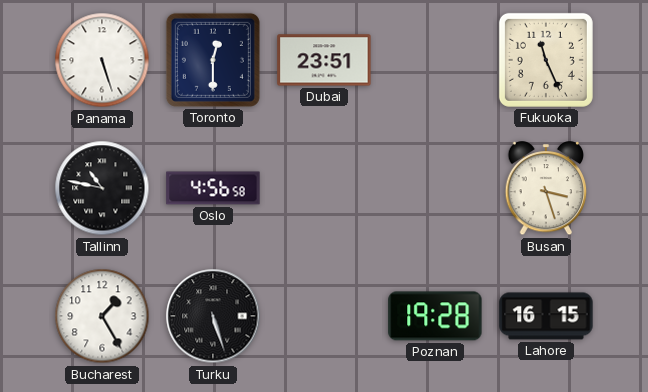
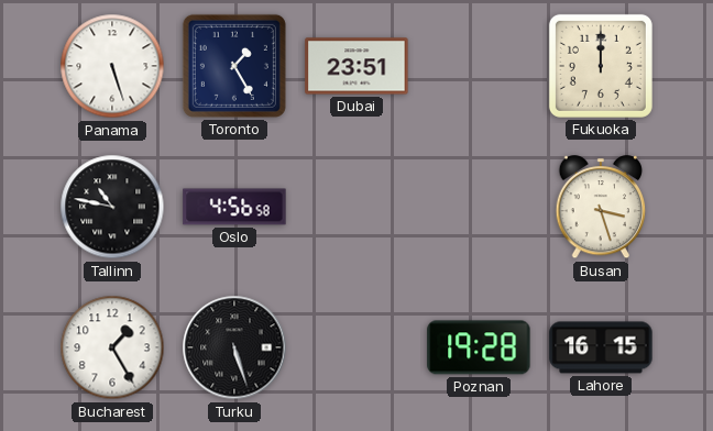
Toronto: 12:30 -> 1:25
Fukuoka: 11:26 -> 12:00
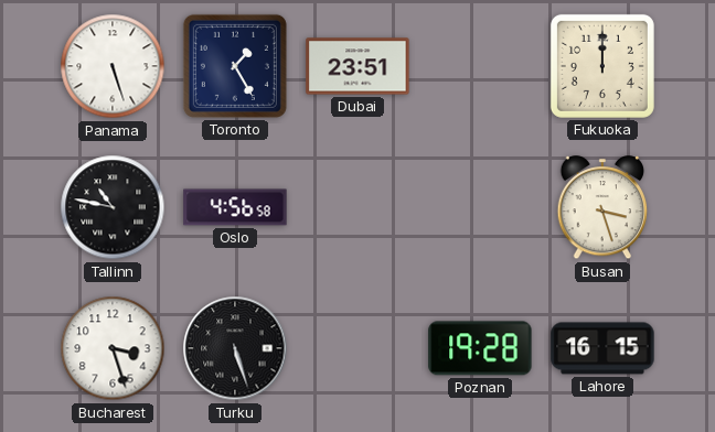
Bucharest: 1:25 -> 3:27
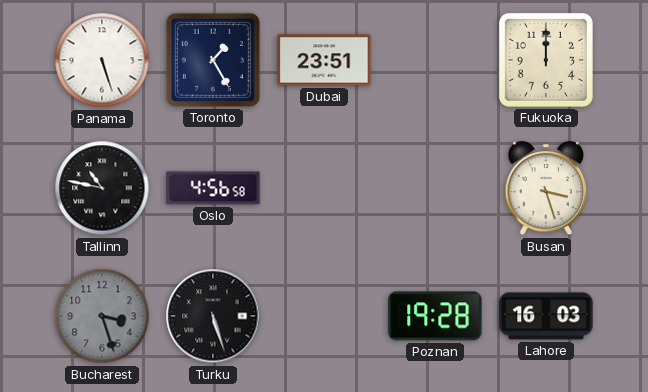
Bucharest dial: white -> grey
Lahore: 16:15 -> 16:03
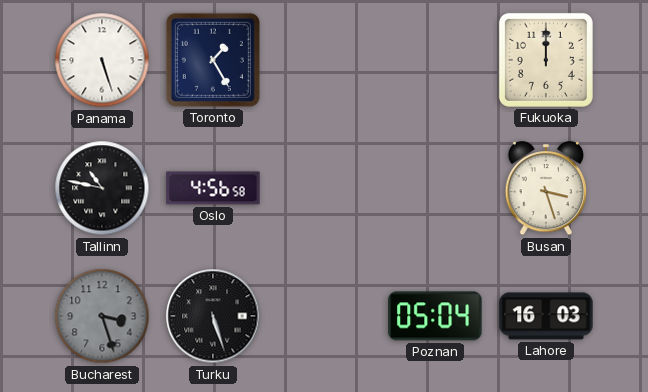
Dubai: 23:51 -> none
Poznan: 19:28 -> 05:04
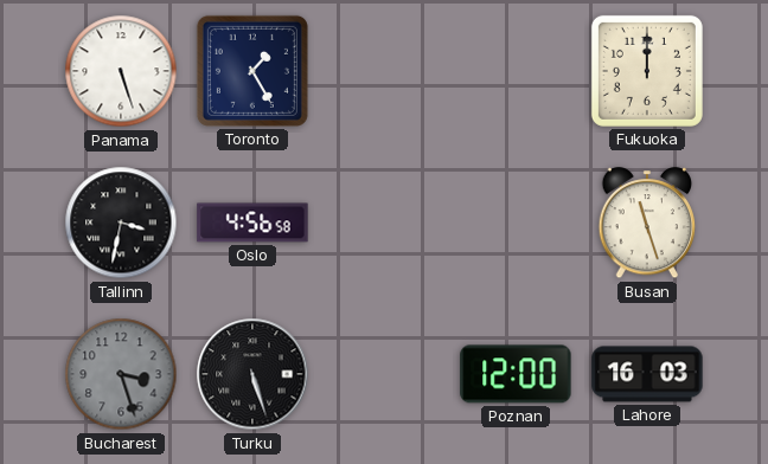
Tallinn: 10:47 -> 3:32
Busan: 3:27 -> 11:27
Poznan: 05:04 -> 12:00
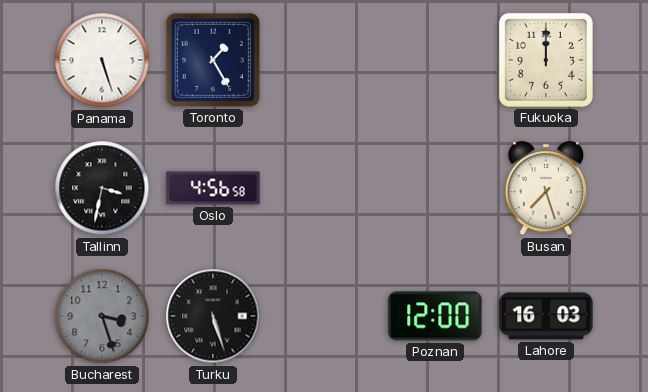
Busan: 11:27 -> 7:27
